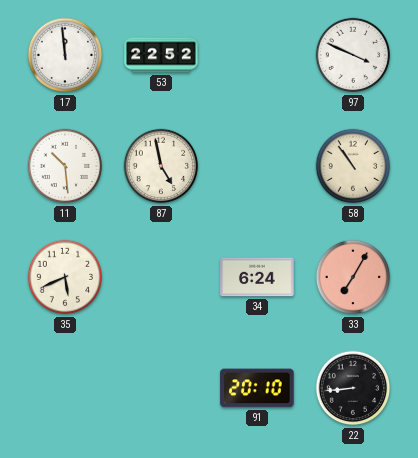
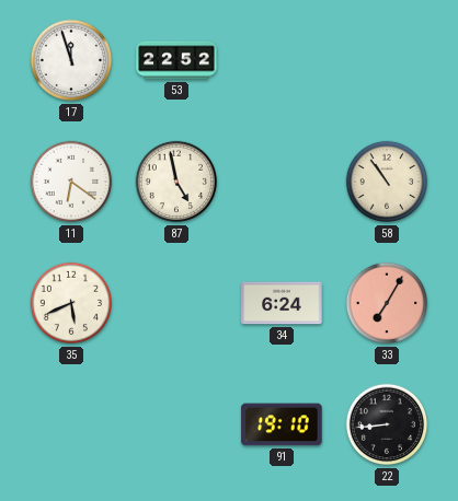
17: 11:59 -> 11:57
97: 3:49 -> none
11: 10:29 -> 6:21
91: 20:10 -> 19:10
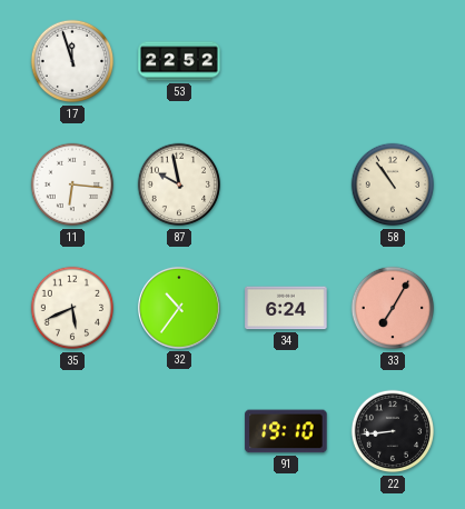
11: 6:21 -> 6:16
87: 4:58 -> 9:58
32: none -> 10:36
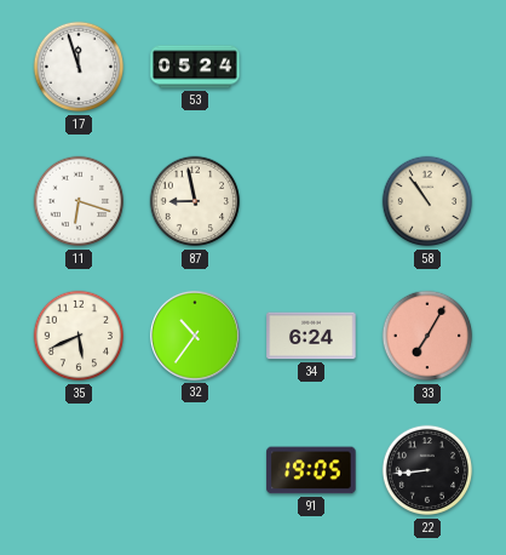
53: 22:52 -> 05:24
11: 6:16 -> 6:18
87: 9:58 -> 8:58
91: 19:10 -> 19:05
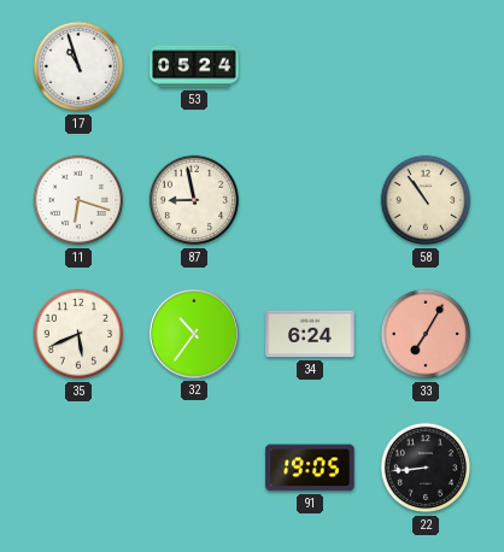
17: 11:57 -> 10:57
